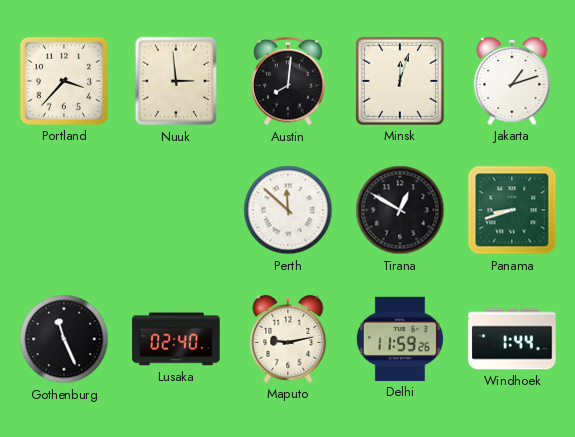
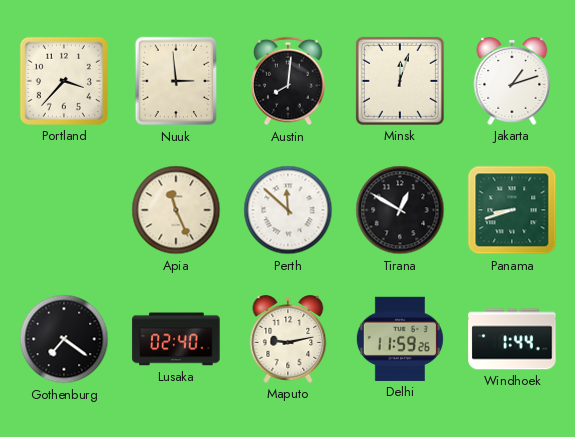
Apia: none -> 11:26
Gothenburg: 11:26 -> 7:21
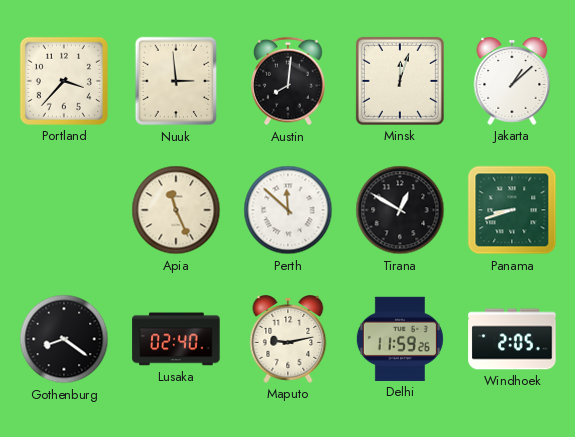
Jakarta: 1:12 -> 1:08
Gothenburg: 7:21 -> 8:21
Windhoek: 1:44 -> 2:05
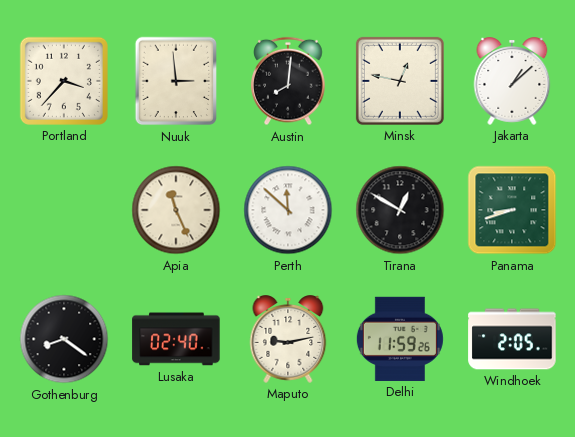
Minsk: 12:03 -> 12:47
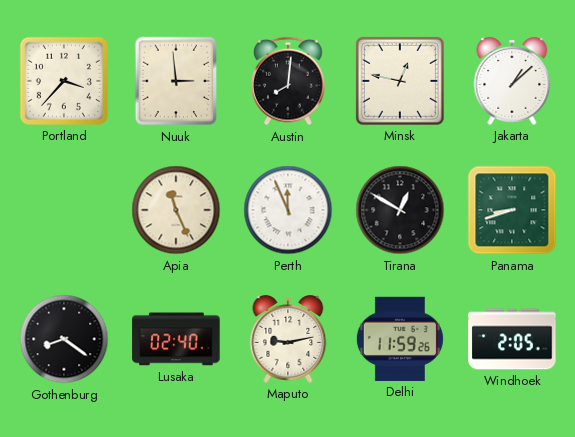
Perth: 11:52 -> 11:56
